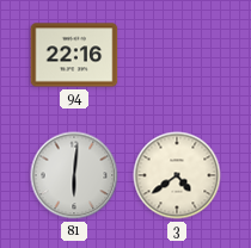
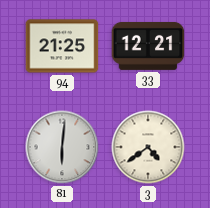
94: 22:16 -> 21:25
33: none -> 12:21
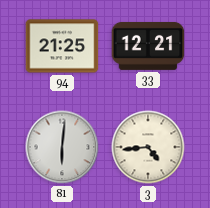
3: 4:39 -> 4:44
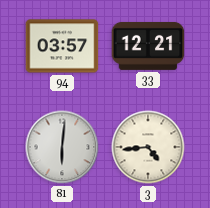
94: 21:25 -> 03:57
